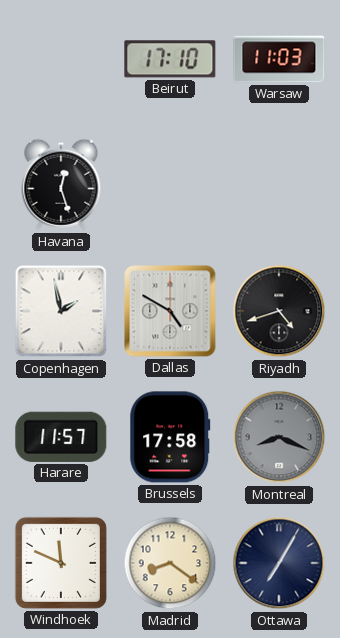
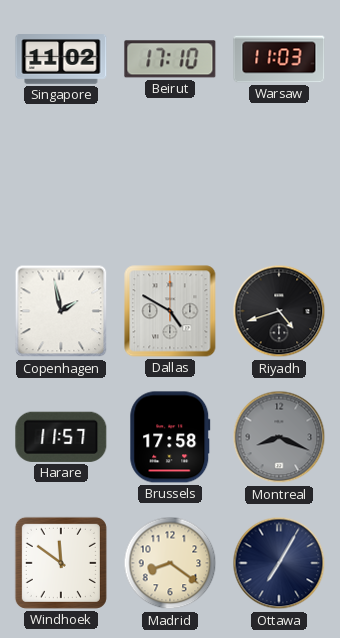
Singapore: none -> 11:02
Havana: 12:27 -> none
Windhoek: 11:49 -> 11:51
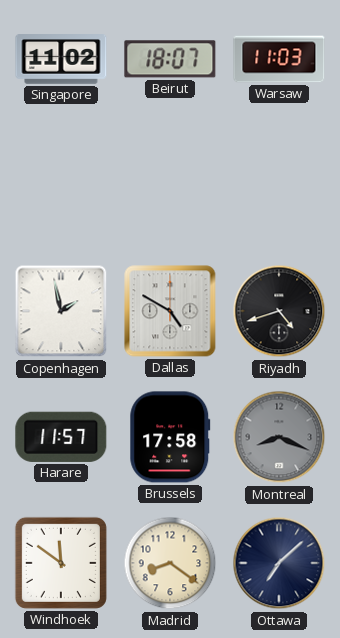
Beirut: 17:10 -> 18:07
Ottawa: 7:05 -> 7:08
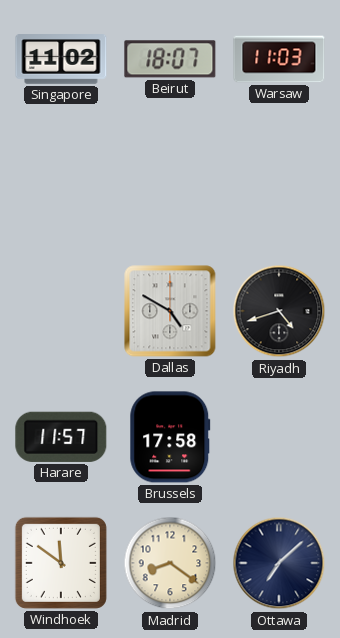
Copenhagen: 1:58 -> none
Montreal: 8:19 -> none
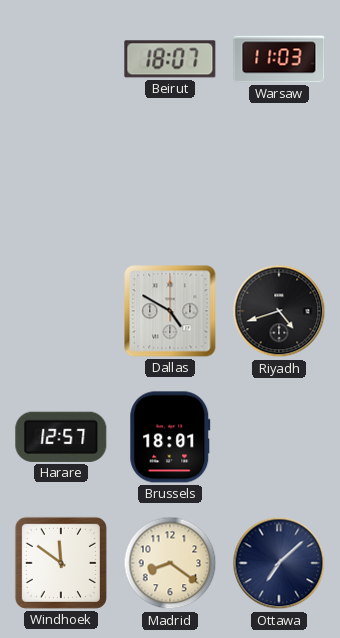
Singapore: 11:02 -> none
Harare: 11:57 -> 12:57
Brussels: 17:58 -> 18:01
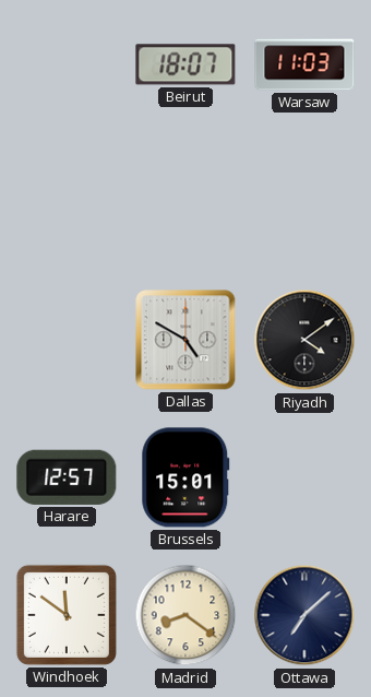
Riyadh: 4:42 -> 4:09
Brussels: 18:01 -> 15:01
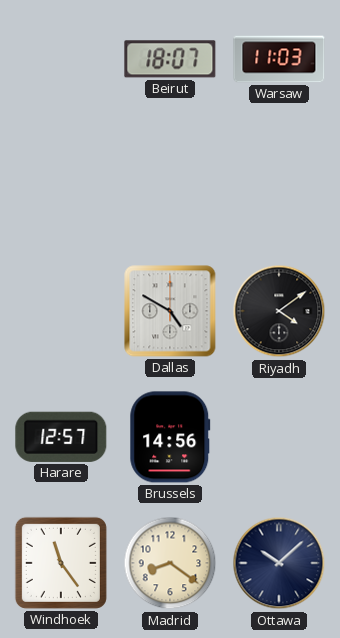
Brussels: 15:01 -> 14:56
Windhoek: 11:51 -> 11:24
Ottawa: 7:08 -> 10:08
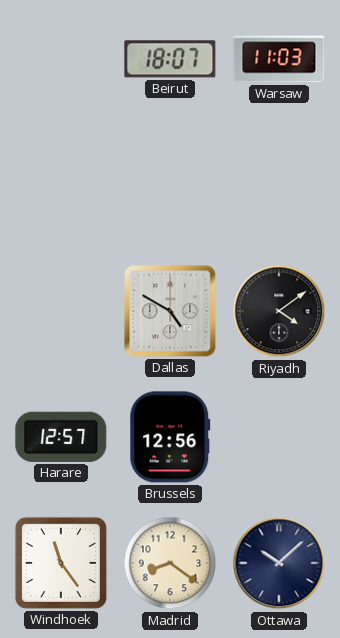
Brussels: 14:56 -> 12:56
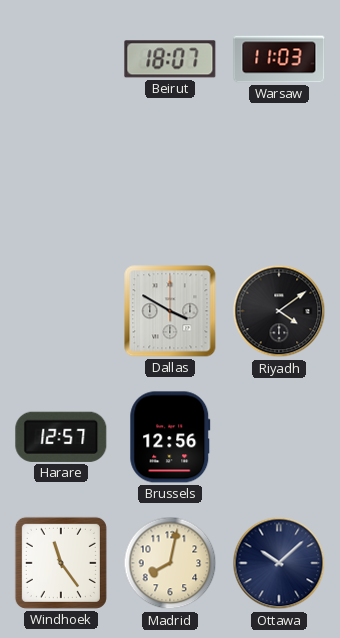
Dallas: 4:50 -> 3:50
Madrid: 8:21 -> 8:02
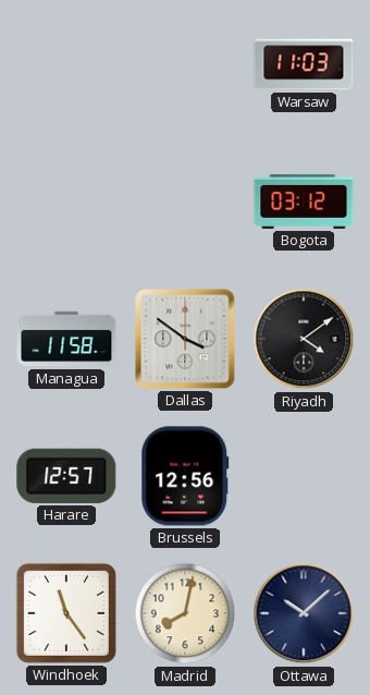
Beirut: 18:07 -> none
Bogota: none -> 03:12
Managua: none -> 11:58
Dallas: 3:50 -> 3:51
